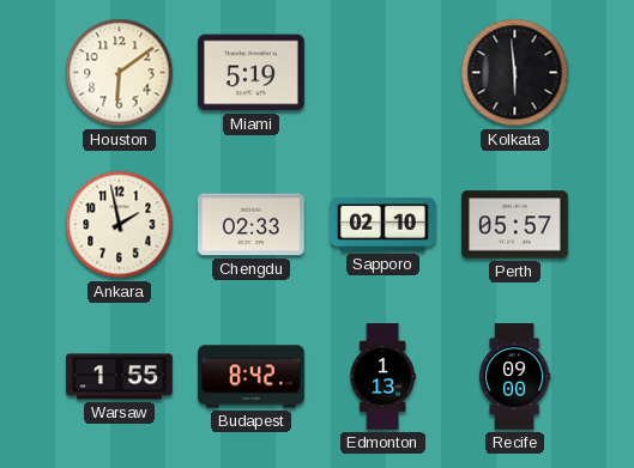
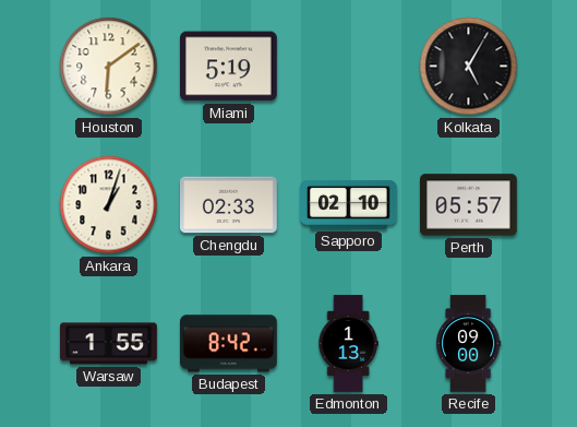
Kolkata: 5:59 -> 5:05
Ankara: 1:58 -> 1:03
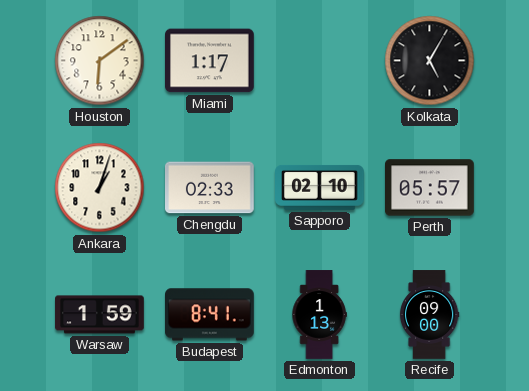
Miami: 5:19 -> 1:17
Warsaw: 1:55 -> 1:59
Budapest: 8:42 -> 8:41
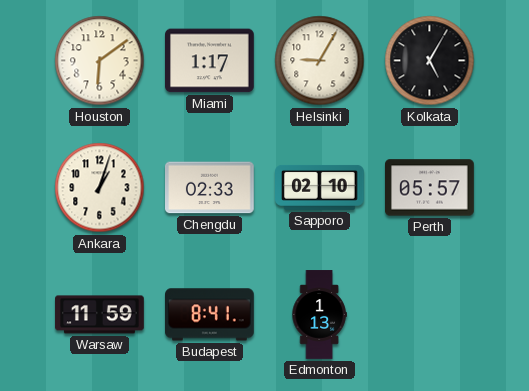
Helsinki: none -> 9:05
Warsaw: 1:59 -> 11:59
Recife: 09:00 -> none
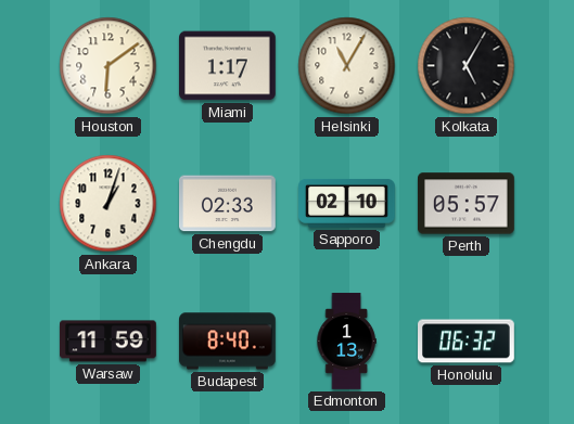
Helsinki: 9:05 -> 11:05
Budapest: 8:41 -> 8:40
Honolulu: none -> 06:32
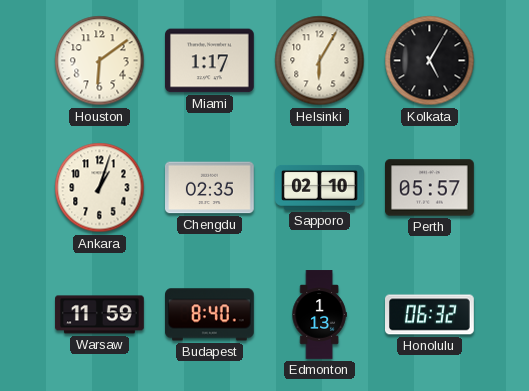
Helsinki: 11:05 -> 6:05
Chengdu: 02:33 -> 02:35
